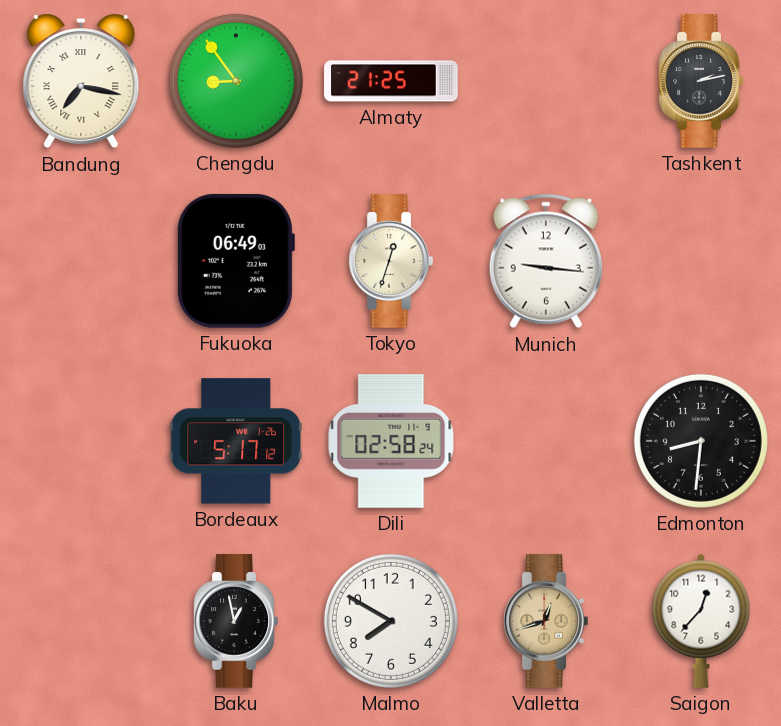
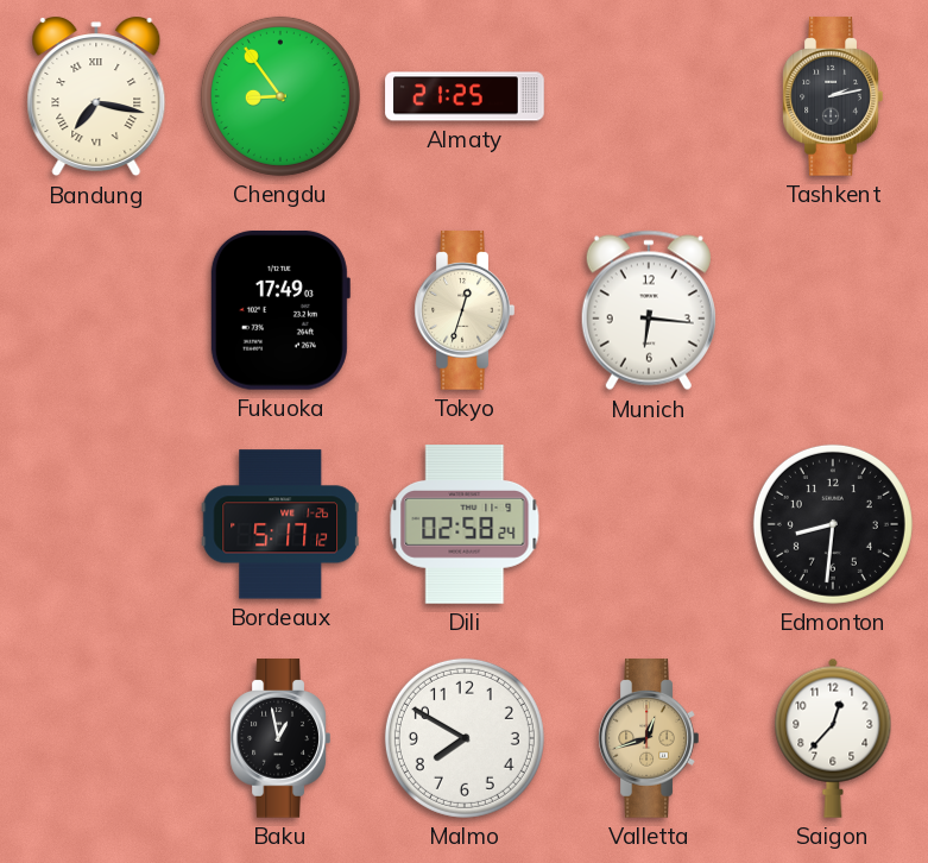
Fukuoka: 06:49 -> 17:49
Munich: 9:16 -> 6:16
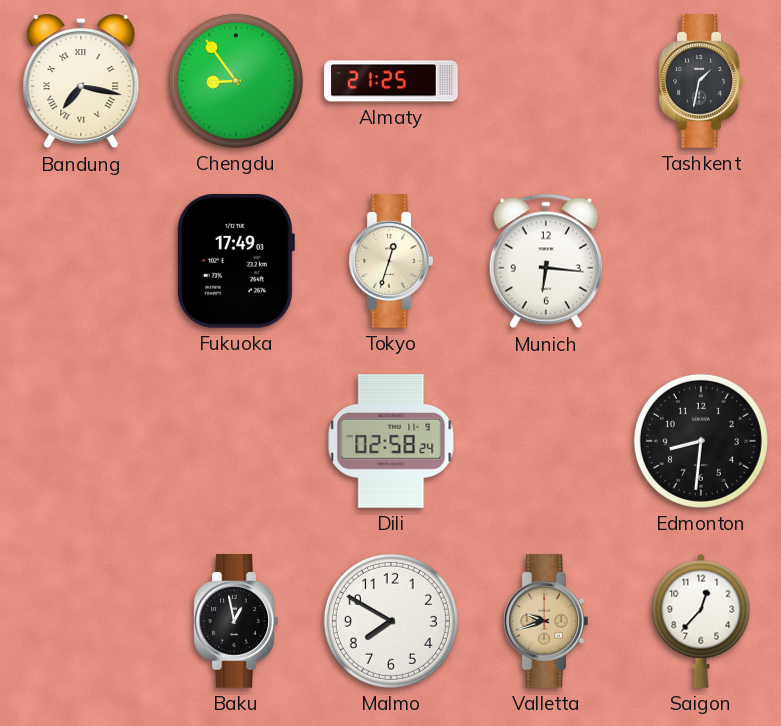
Tashkent: 2:13 -> 1:32
Bordeaux: 5:17 -> none
Valletta: 12:42 -> 9:42
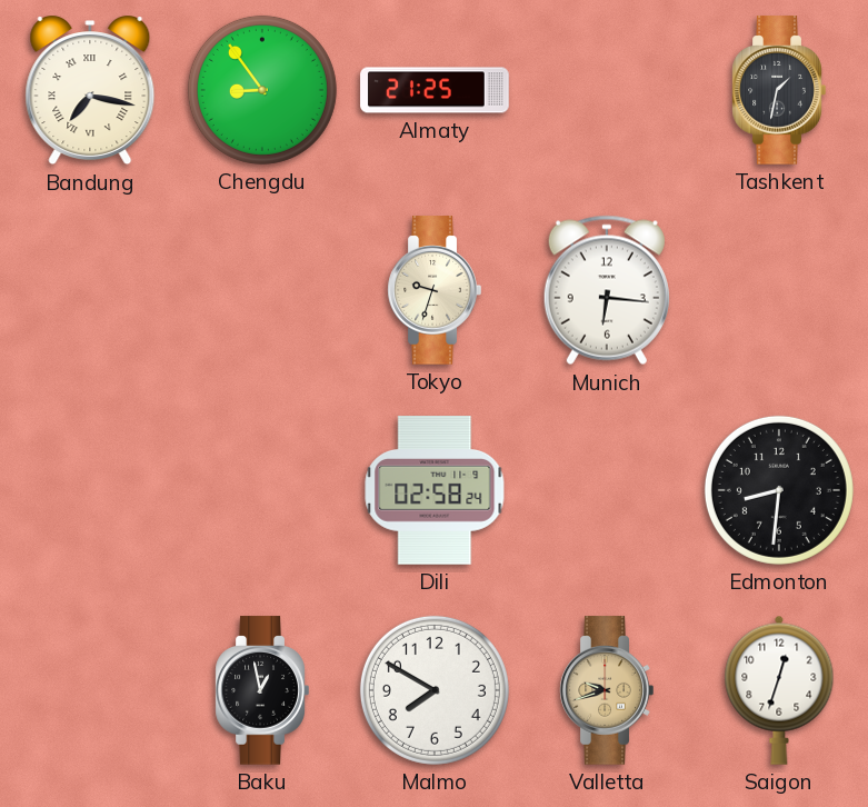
Fukuoka: 17:49 -> none
Tokyo: 12:33 -> 9:33
Saigon: 12:37 -> 12:33
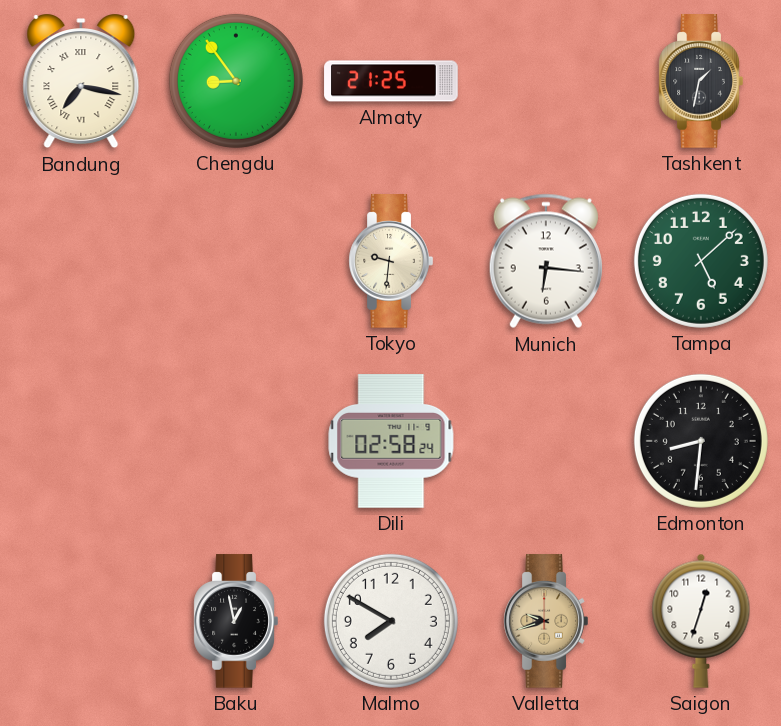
Tokyo: 9:33 -> 9:31
Tampa: none -> 5:08
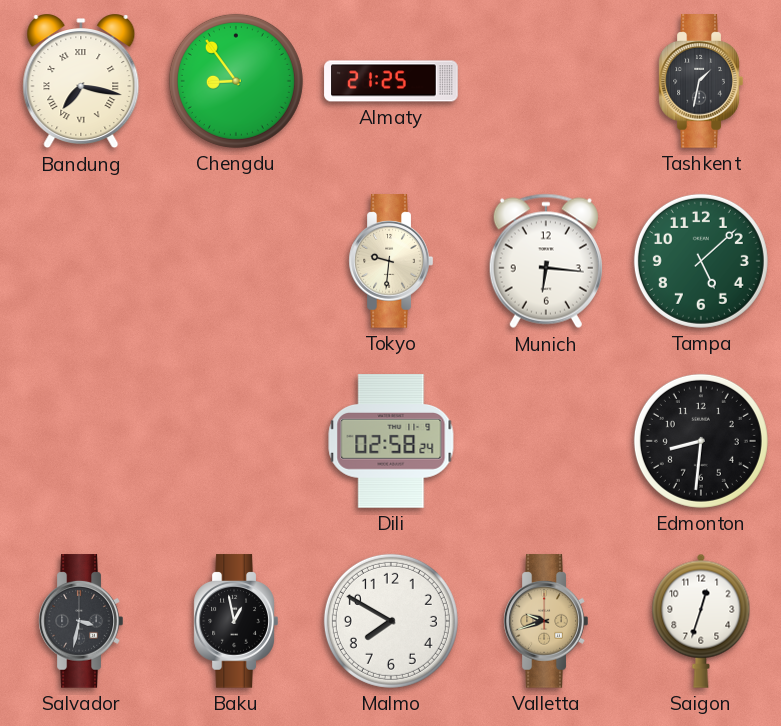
Salvador: none -> 3:32
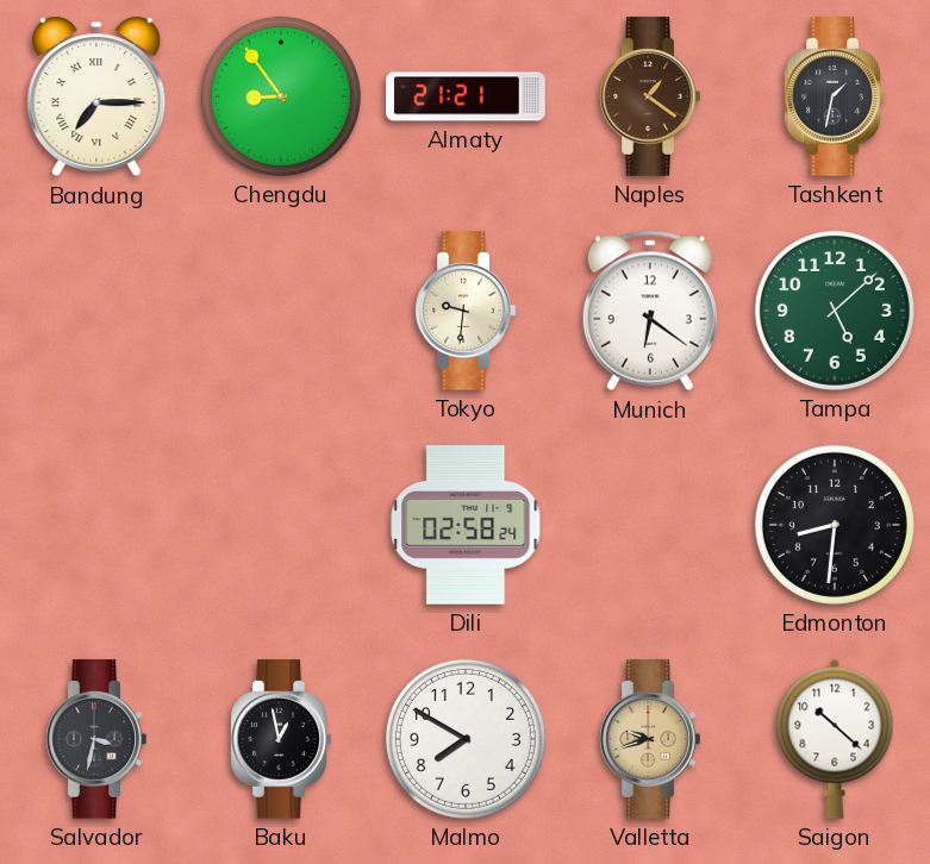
Bandung: 7:17 -> 7:15
Almaty: 21:25 -> 21:21
Naples: none -> 1:21
Munich: 6:16 -> 6:21
Saigon: 12:33 -> 10:22
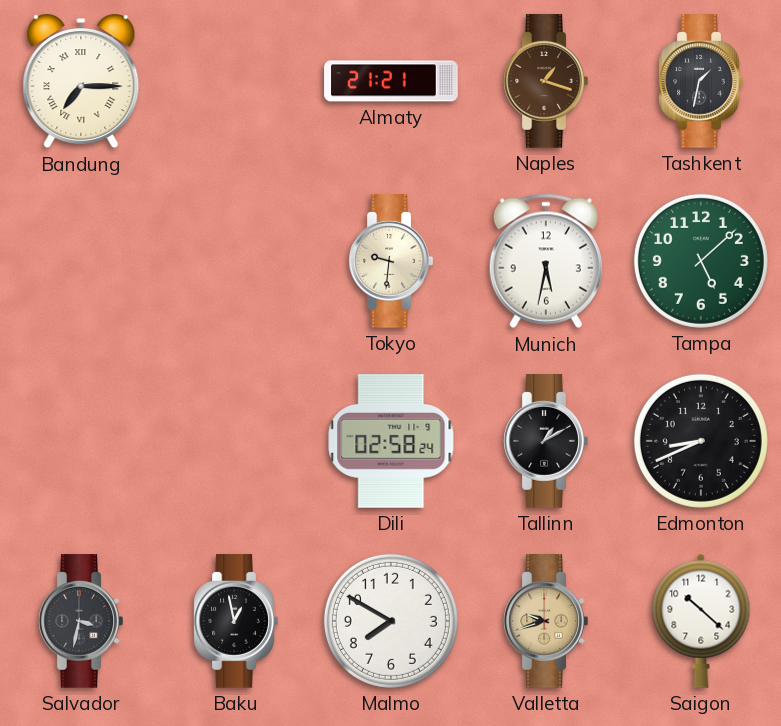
Chengdu: 8:54 -> none
Naples: 1:21 -> 1:18
Munich: 6:21 -> 5:32
Tallinn: none -> 1:10
Edmonton: 8:31 -> 8:41
